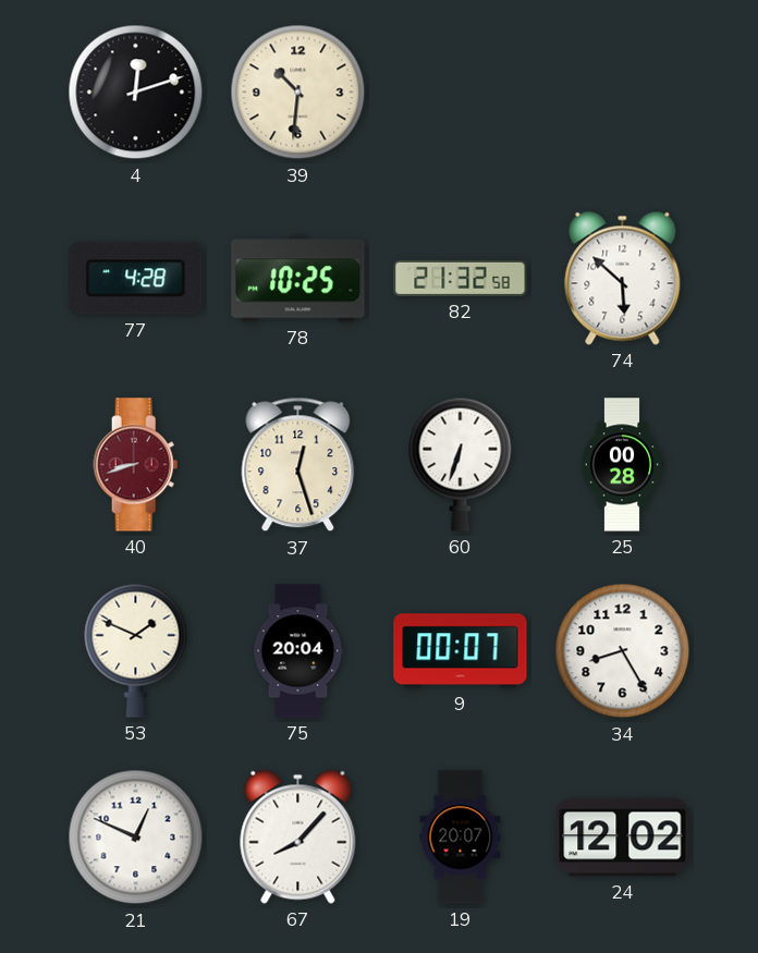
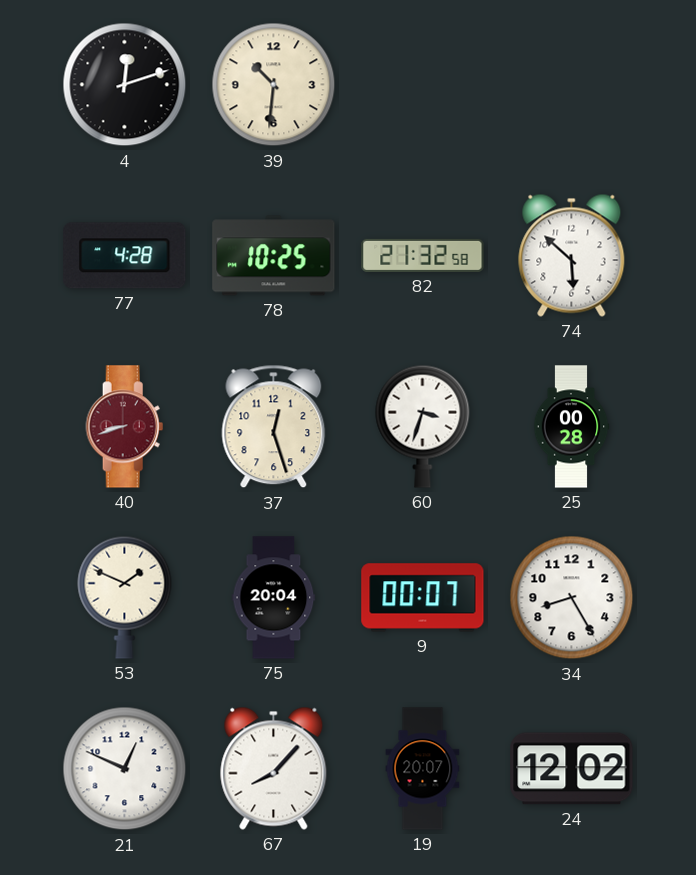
60: 6:33 -> 3:33
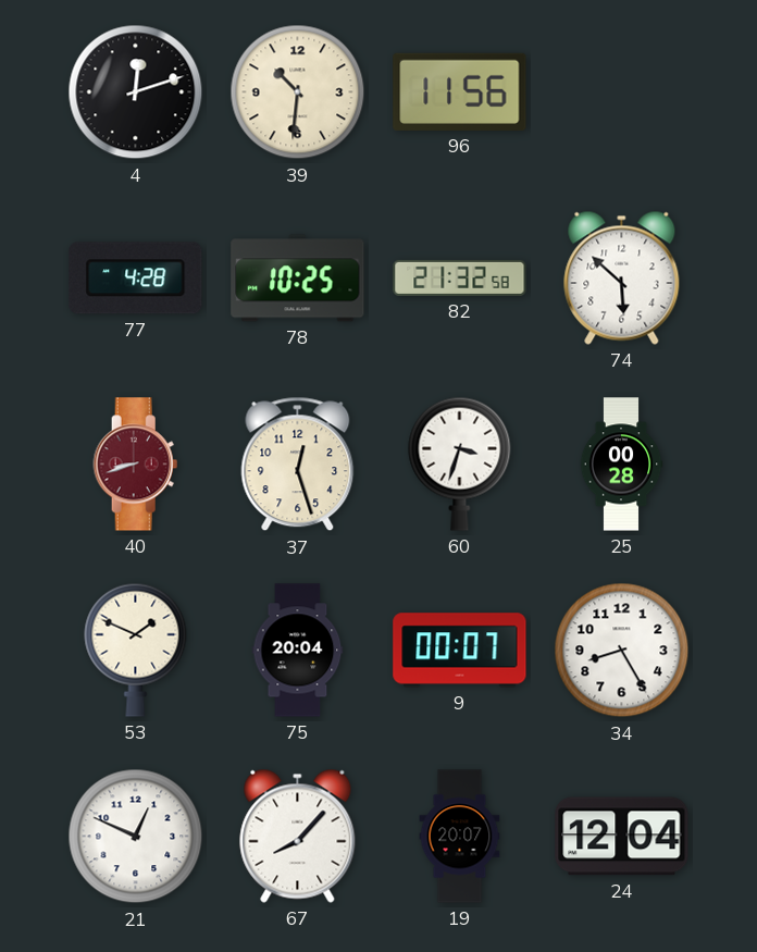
96: none -> 11:56
24: 12:02 -> 12:04
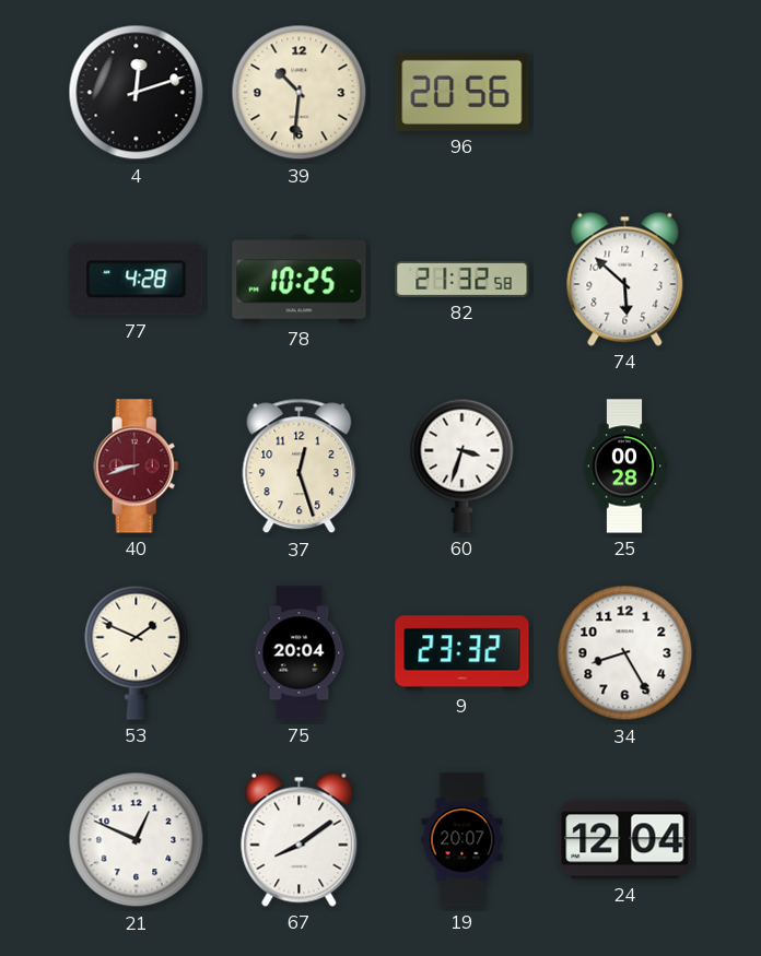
96: 11:56 -> 20:56
9: 00:07 -> 23:32
67: 8:07 -> 8:09
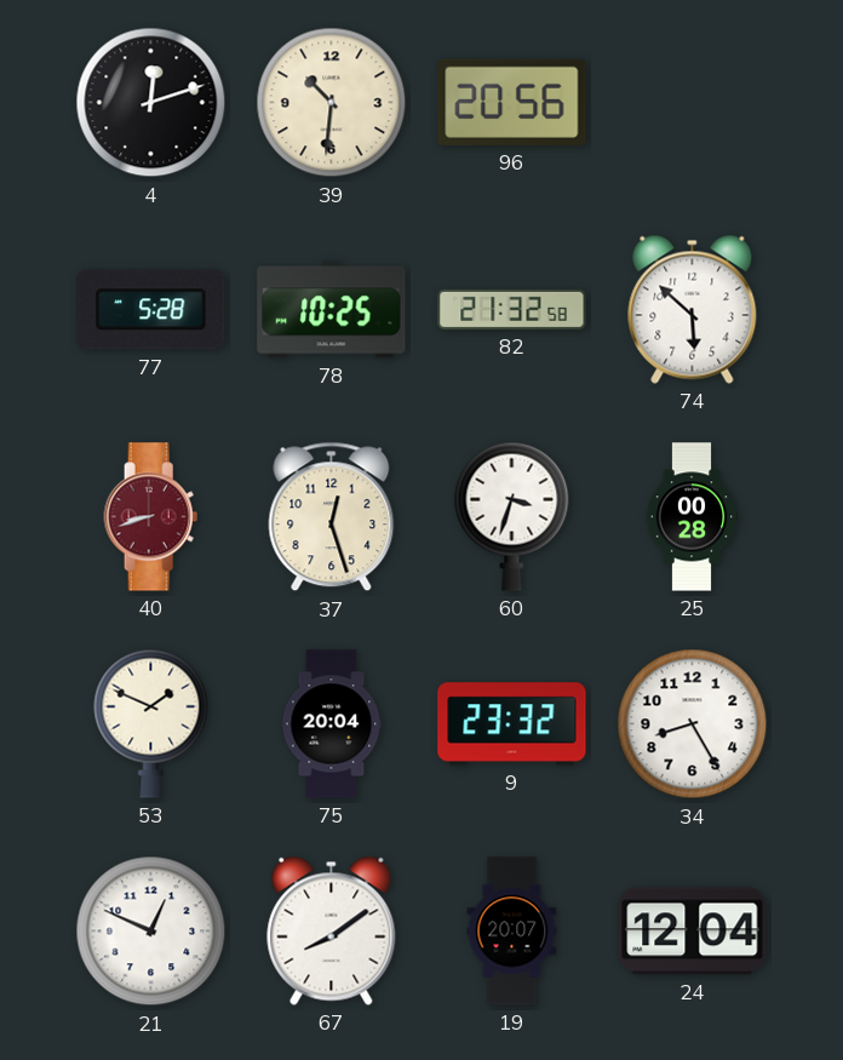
77: 4:28 -> 5:28
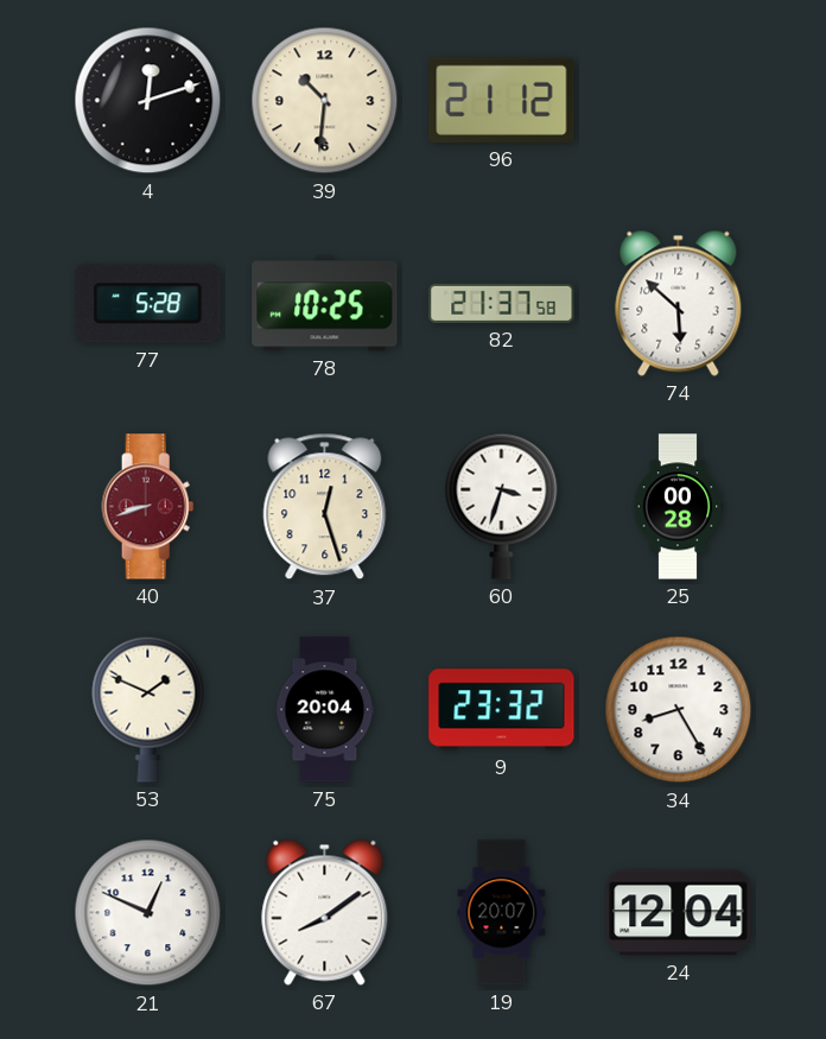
96: 20:56 -> 21:12
82: 21:32 -> 21:37
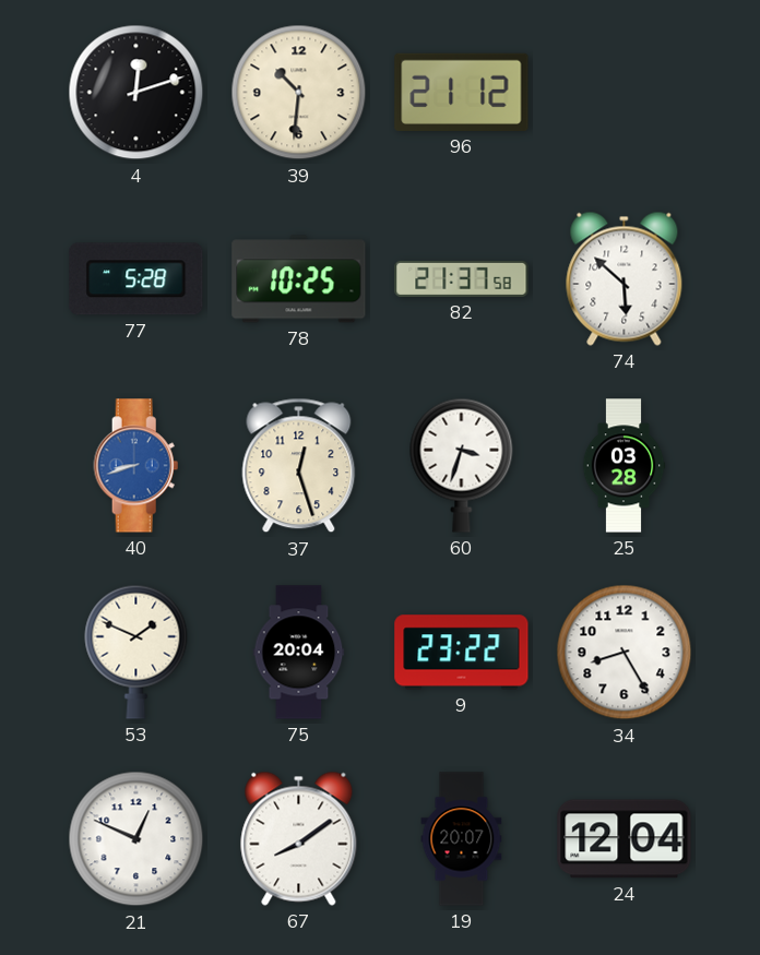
40 dial: burgundy -> blue
25: 00:28 -> 03:28
9: 23:32 -> 23:22
